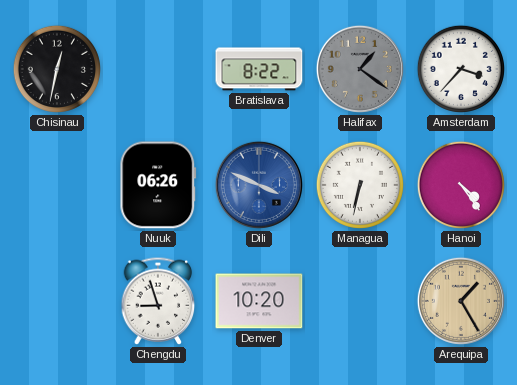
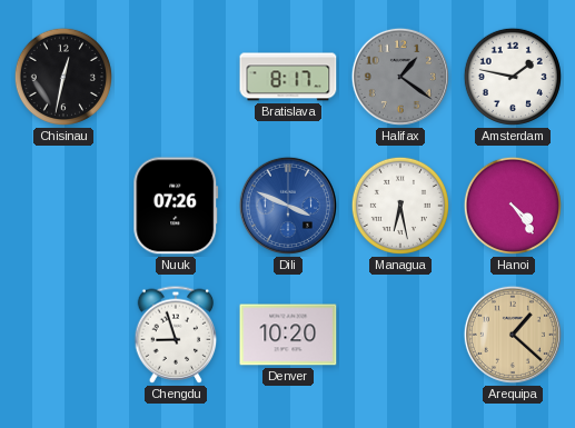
Bratislava: 8:22 -> 8:17
Amsterdam: 3:37 -> 1:47
Nuuk: 06:26 -> 07:26
Managua: 6:32 -> 6:28
Arequipa: 1:25 -> 1:22
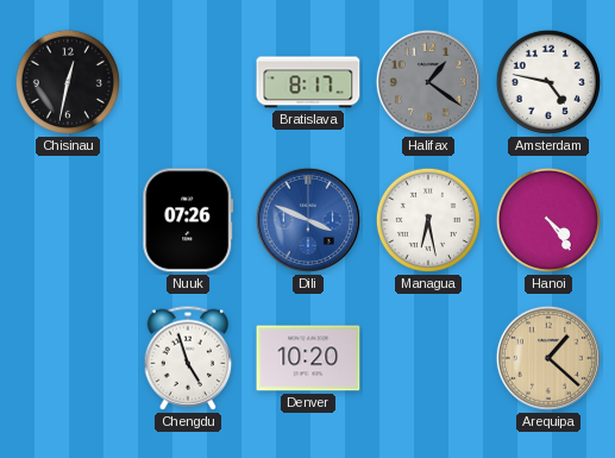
Amsterdam: 1:47 -> 4:47
Chengdu: 8:57 -> 4:57
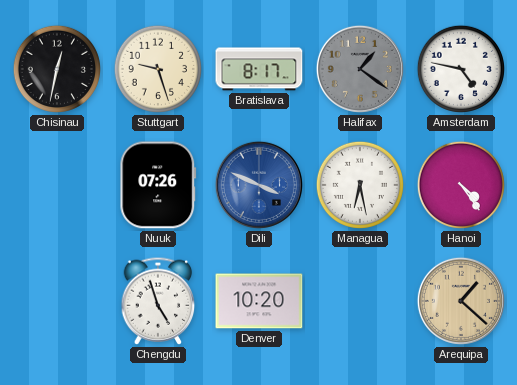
Stuttgart: none -> 9:27
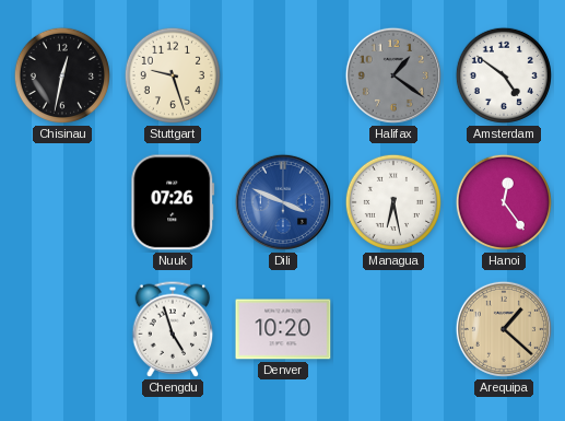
Bratislava: 8:17 -> none
Amsterdam: 4:47 -> 4:51
Hanoi: 4:24 -> 12:24
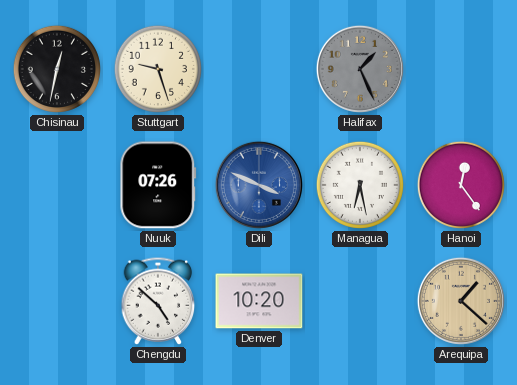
Halifax: 1:21 -> 1:26
Amsterdam: 4:51 -> none
Chengdu: 4:57 -> 4:52
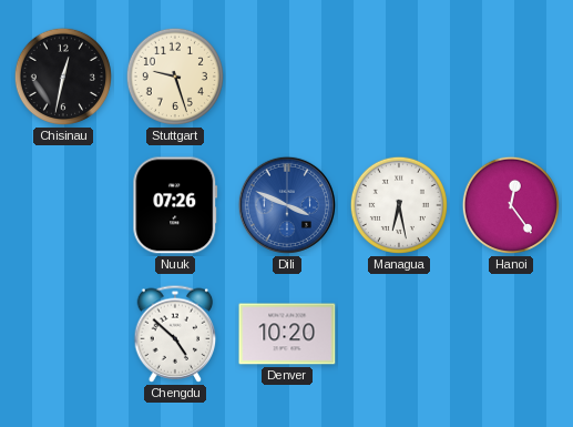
Halifax: 1:26 -> none
Arequipa: 1:22 -> none
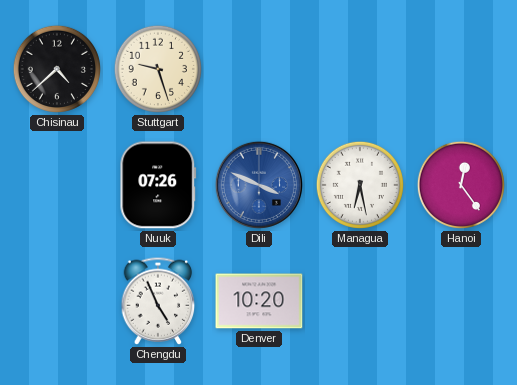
Chisinau: 12:32 -> 4:38
Chengdu: 4:52 -> 4:56
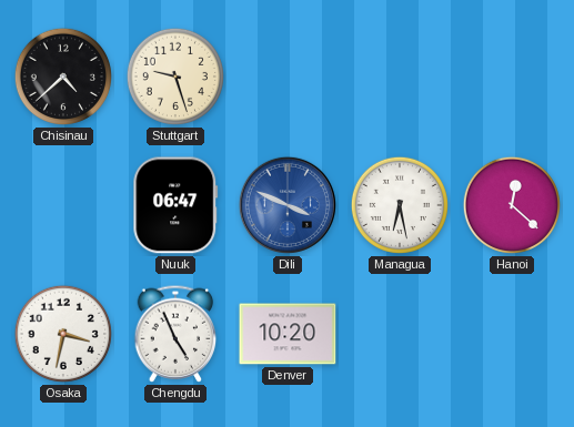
Nuuk: 07:26 -> 06:47
Hanoi: 12:24 -> 12:22
Osaka: none -> 3:32
